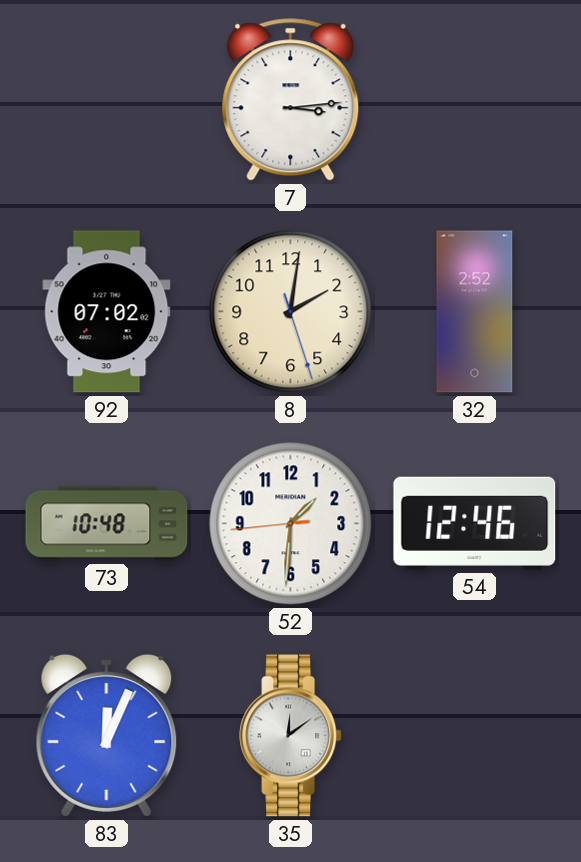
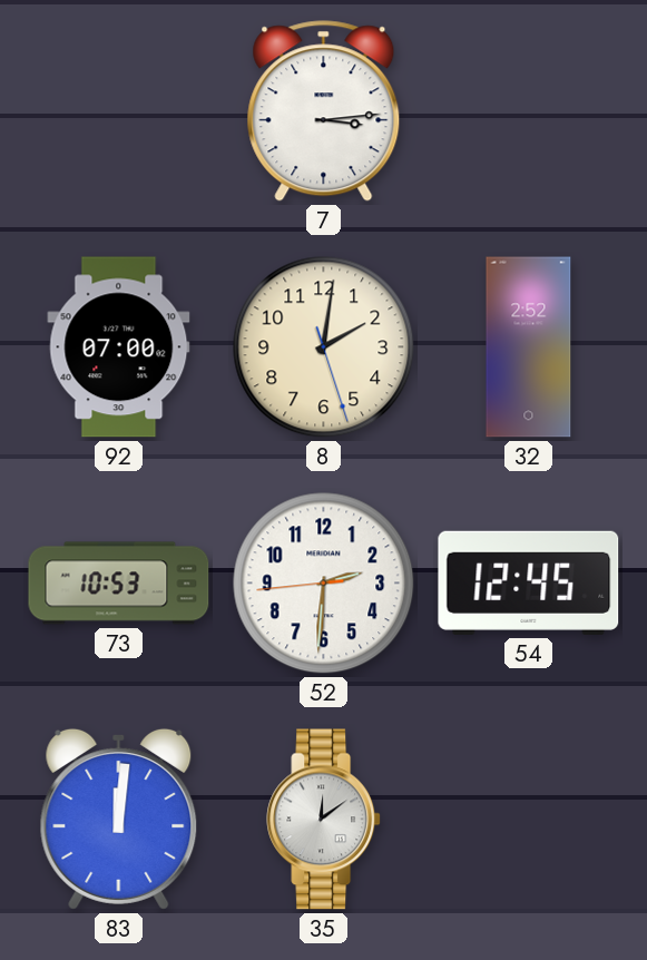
92: 07:02 -> 07:00
73: 10:48 -> 10:53
52: 1:30 -> 2:30
54: 12:46 -> 12:45
83: 12:04 -> 12:01
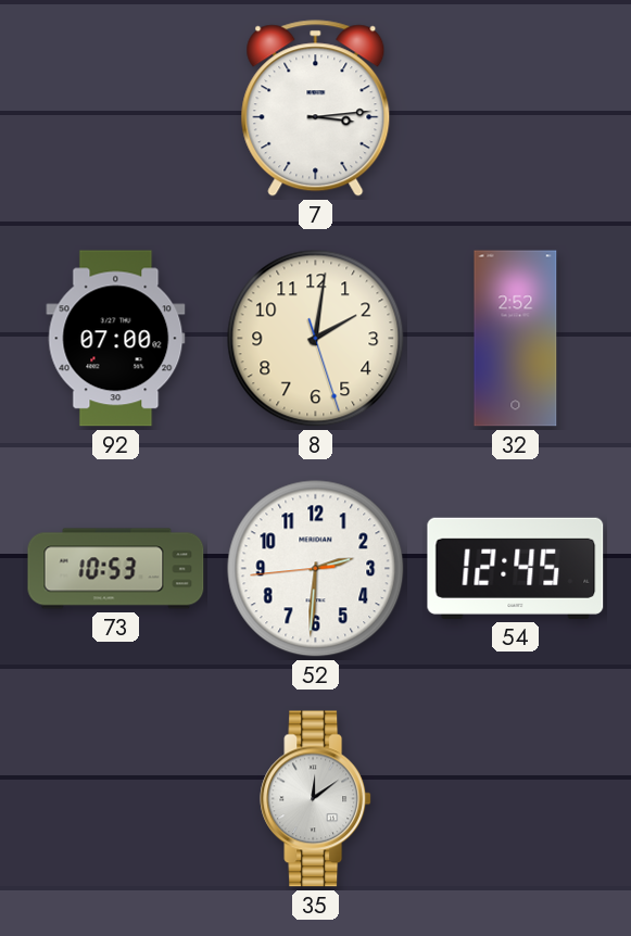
83: 12:01 -> none
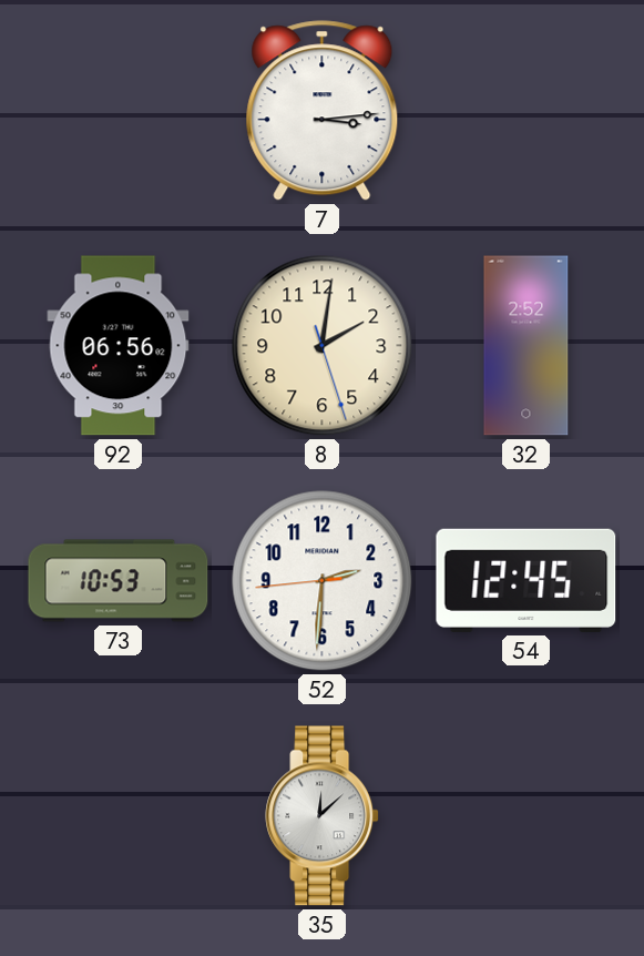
92: 07:00 -> 06:56
35: 12:09 -> 12:08
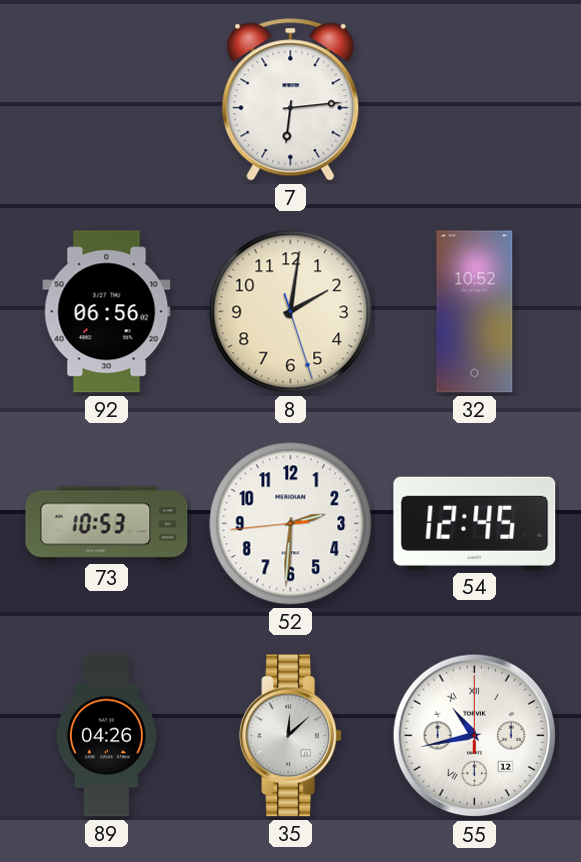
7: 3:14 -> 6:14
32: 2:52 -> 10:52
89: none -> 04:26
55: none -> 10:43
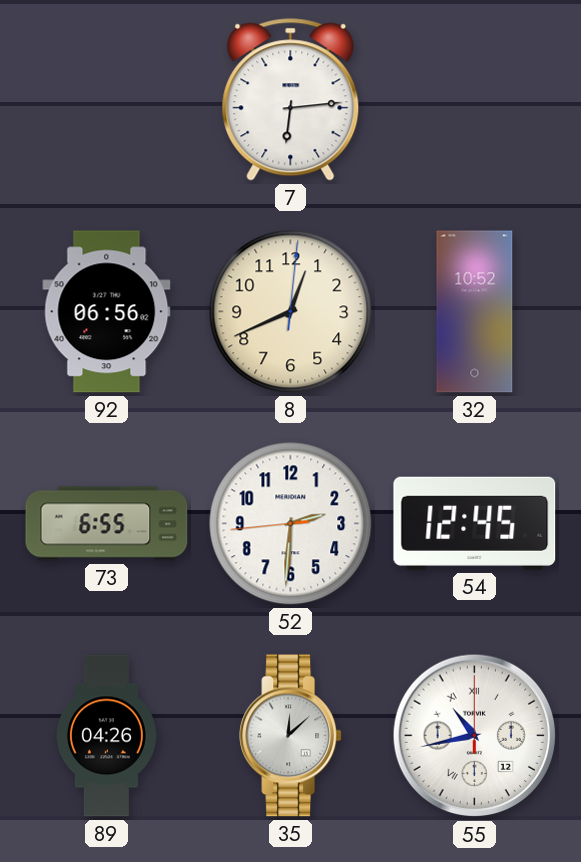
8: 2:01 -> 12:41
73: 10:53 -> 6:55
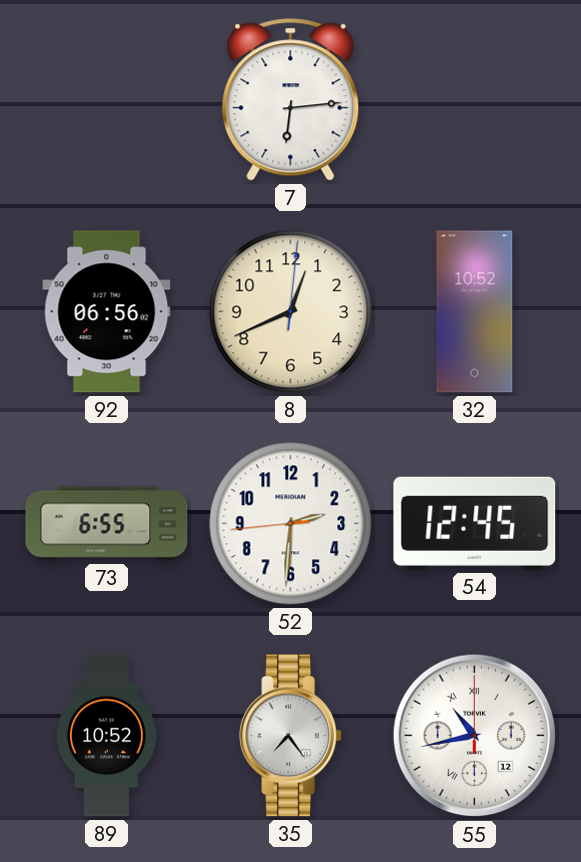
89: 04:26 -> 10:52
35: 12:08 -> 7:24
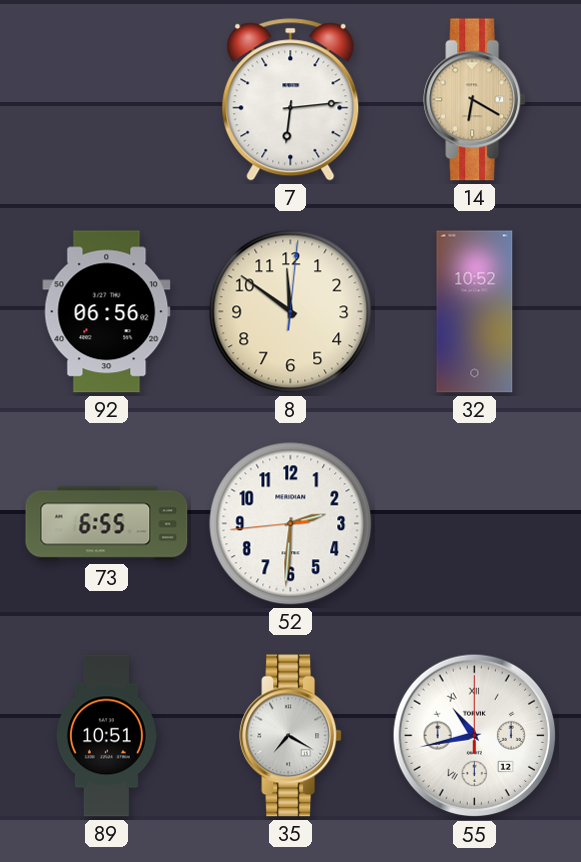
14: none -> 6:20
8: 12:41 -> 11:51
54: 12:45 -> none
89: 10:52 -> 10:51
35: 7:24 -> 7:20
